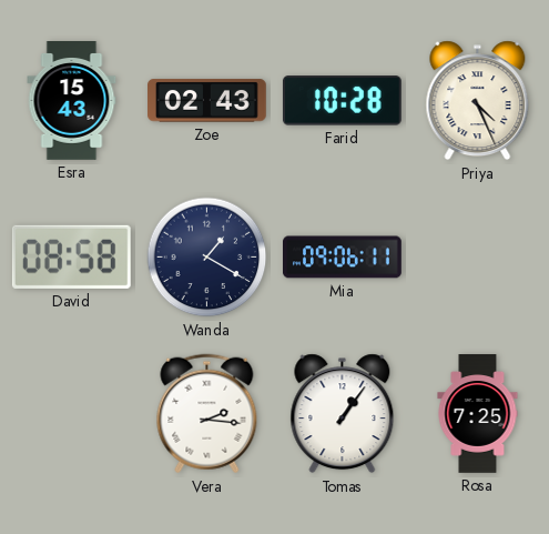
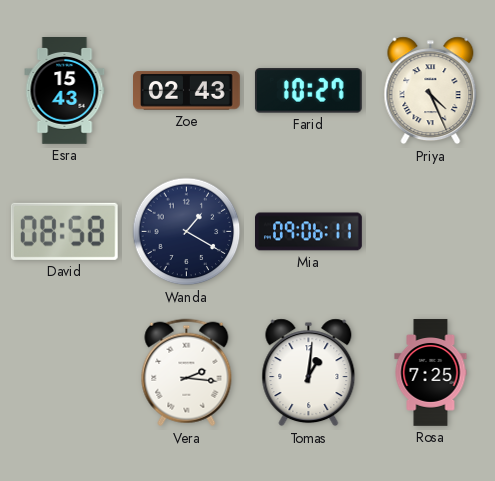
Farid: 10:28 -> 10:27
Tomas: 1:06 -> 1:01
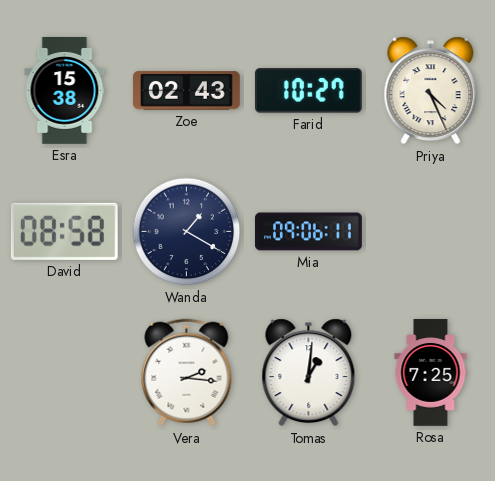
Esra: 15:43 -> 15:38
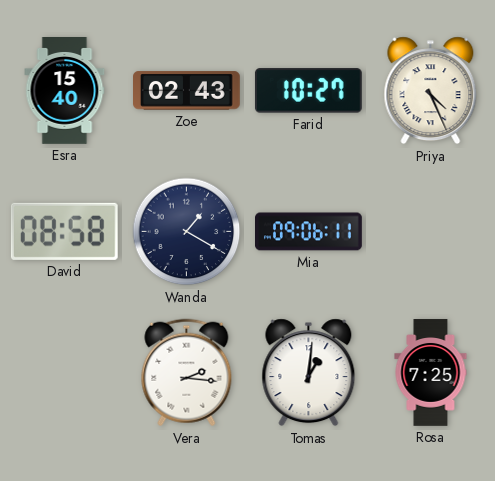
Esra: 15:38 -> 15:40
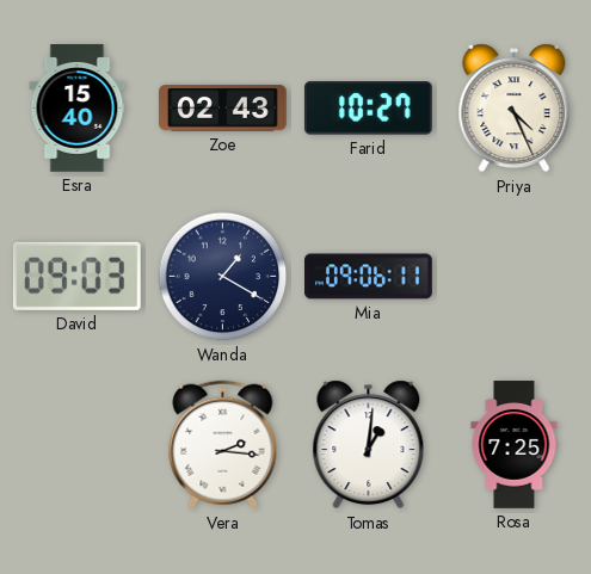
David: 08:58 -> 09:03
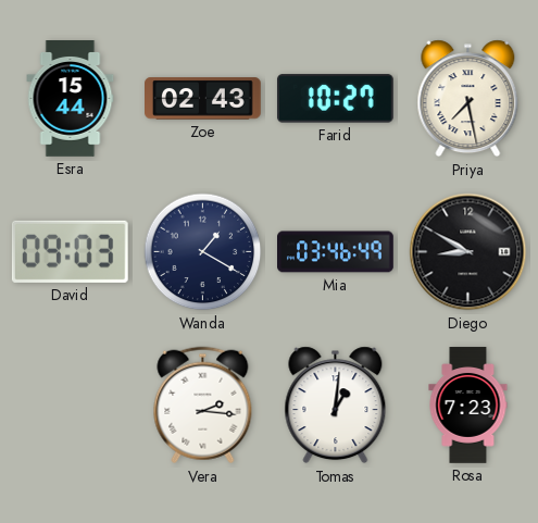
Esra: 15:40 -> 15:44
Priya: 4:26 -> 7:28
Mia: 09:06 -> 03:46
Diego: none -> 8:50
Rosa: 7:25 -> 7:23
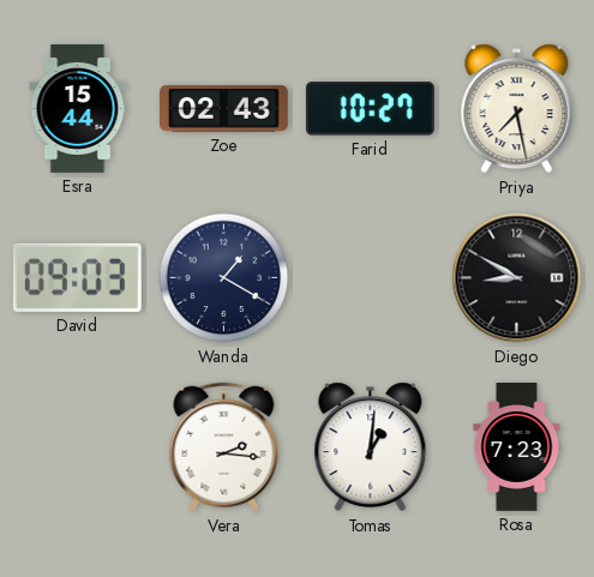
Mia: 03:46 -> none
